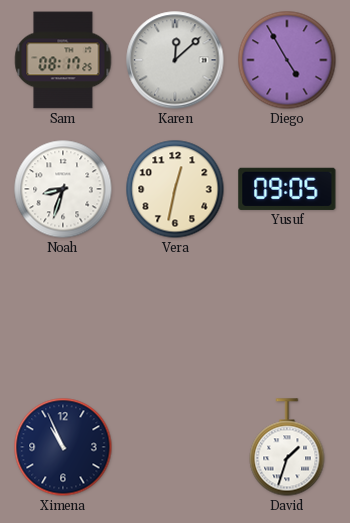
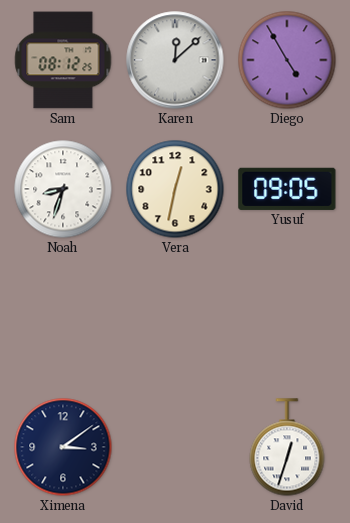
Sam: 08:17 -> 08:12
Ximena: 10:56 -> 3:09
David: 1:33 -> 12:33
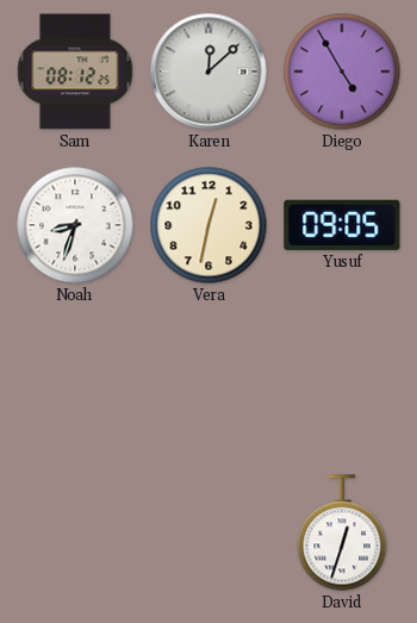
Ximena: 3:09 -> none
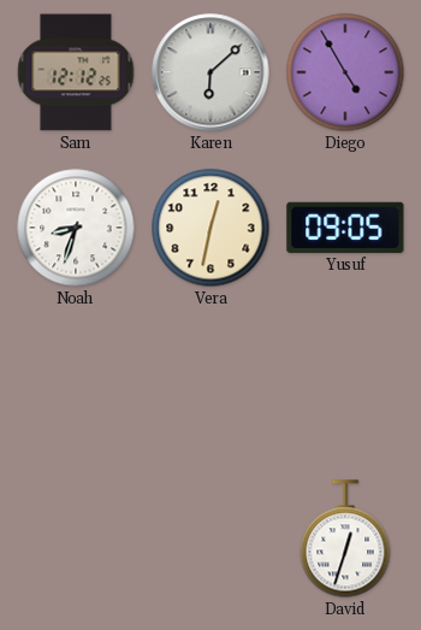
Sam: 08:12 -> 12:12
Karen: 12:08 -> 6:08
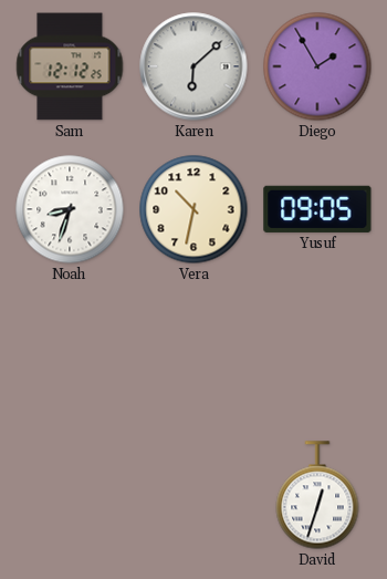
Diego: 4:55 -> 1:55
Vera: 12:32 -> 10:32
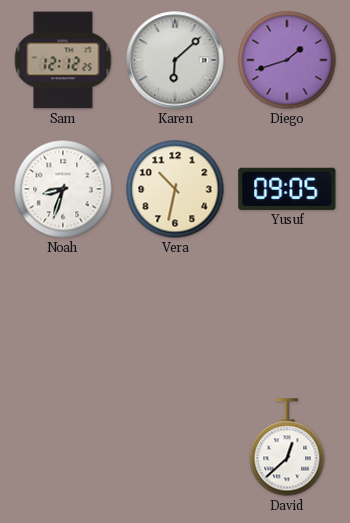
Diego: 1:55 -> 1:42
David: 12:33 -> 12:38
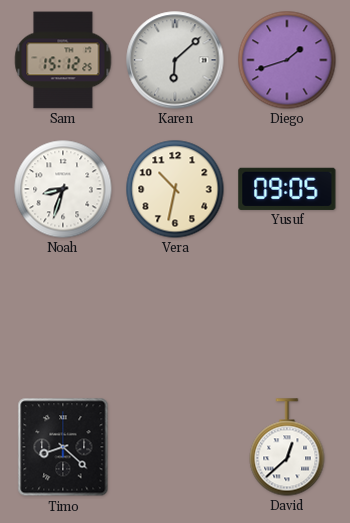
Sam: 12:12 -> 15:12
Timo: none -> 8:22
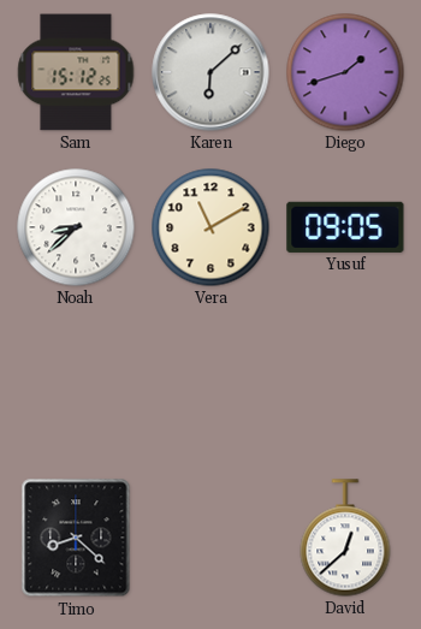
Noah: 8:33 -> 8:38
Vera: 10:32 -> 11:10
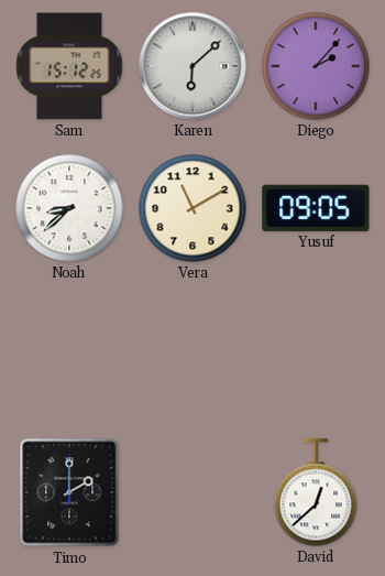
Diego: 1:42 -> 2:07
Timo: 8:22 -> 2:00
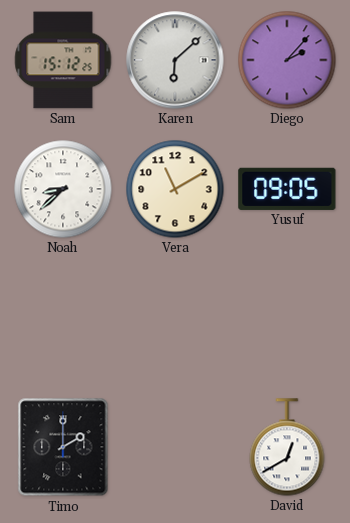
David: 12:38 -> 12:40
